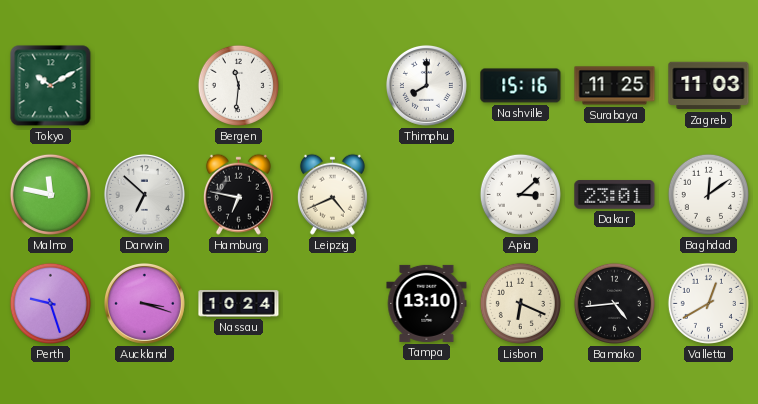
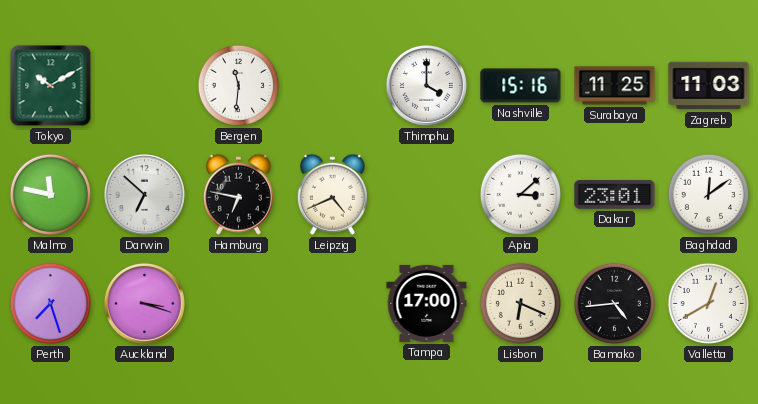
Thimphu: 8:00 -> 4:00
Perth: 9:27 -> 7:27
Nassau: 10:24 -> none
Tampa: 13:10 -> 17:00
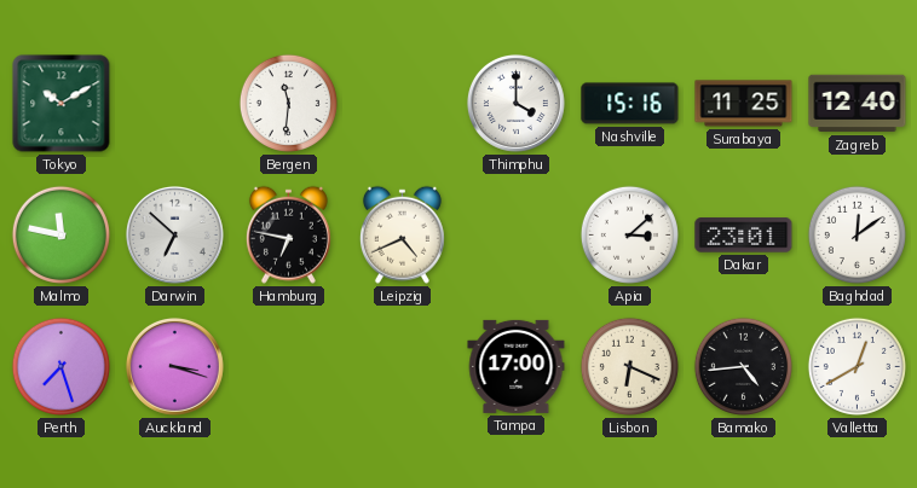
Zagreb: 11:03 -> 12:40
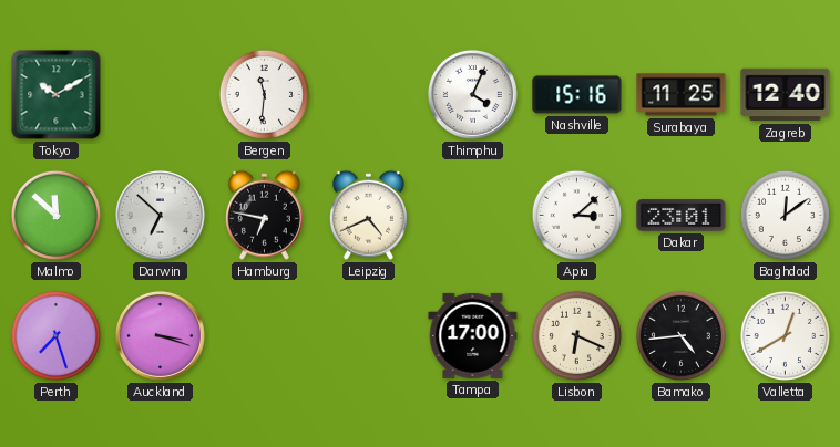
Thimphu: 4:00 -> 4:04
Malmo: 11:47 -> 11:52
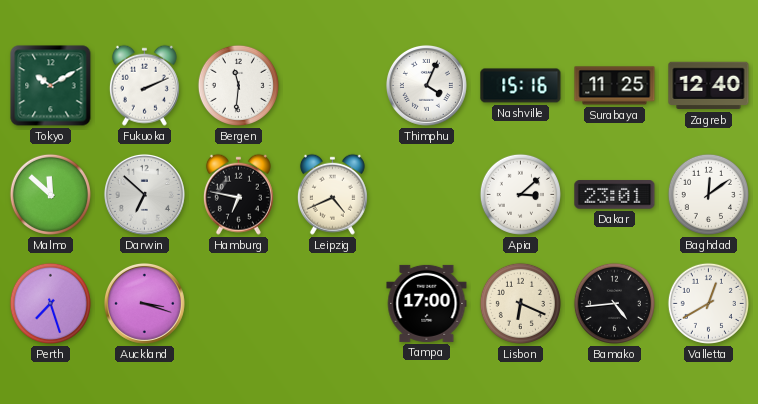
Fukuoka: none -> 2:11
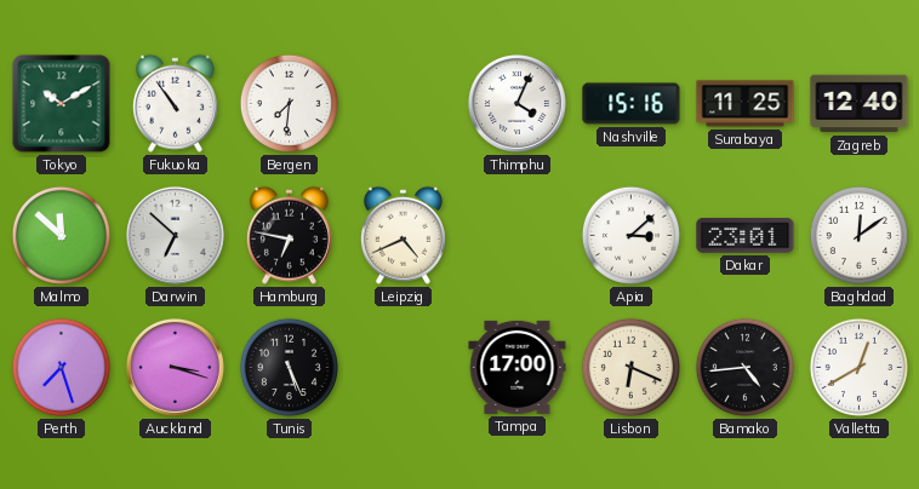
Fukuoka: 2:11 -> 10:54
Bergen: 11:31 -> 7:31
Tunis: none -> 5:26
